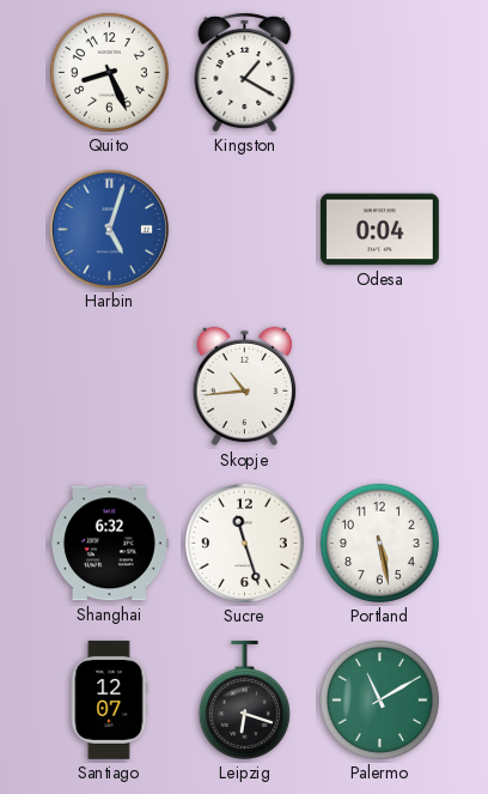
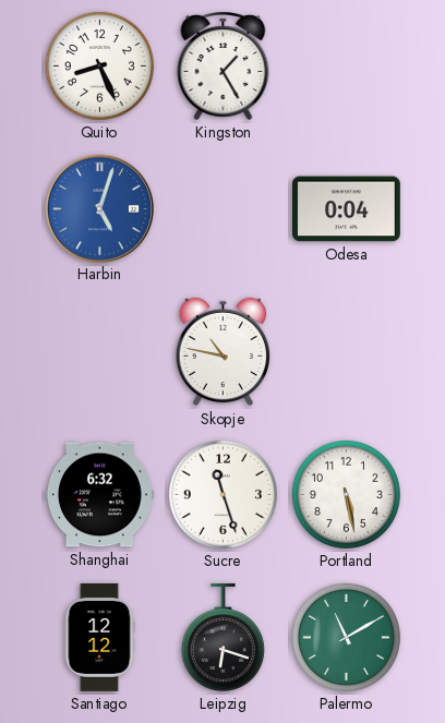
Kingston: 1:20 -> 1:25
Skopje: 10:44 -> 10:47
Santiago: 12:07 -> 12:12
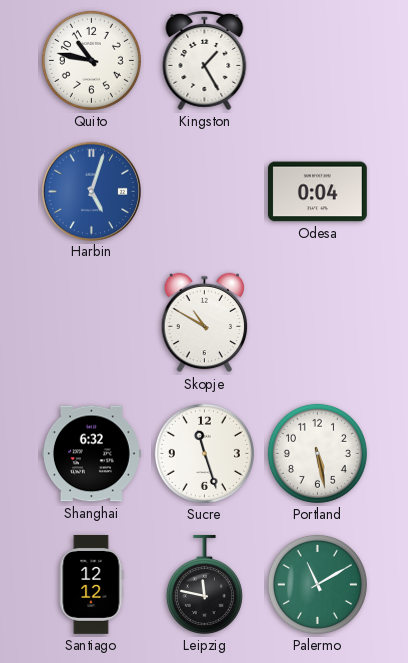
Quito: 8:26 -> 10:47
Skopje: 10:47 -> 10:50
Leipzig: 6:18 -> 11:47
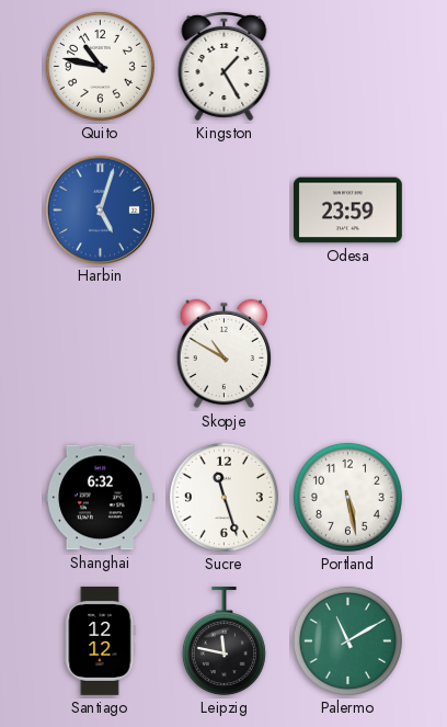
Odesa: 0:04 -> 23:59
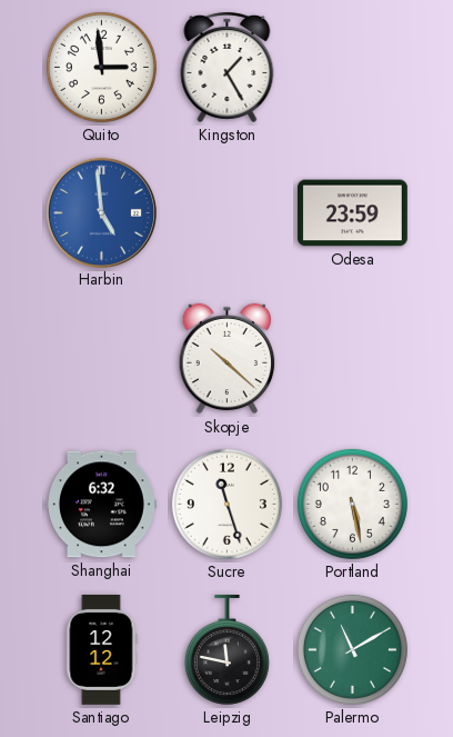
Quito: 10:47 -> 2:59
Harbin: 5:03 -> 4:59
Skopje: 10:50 -> 10:22
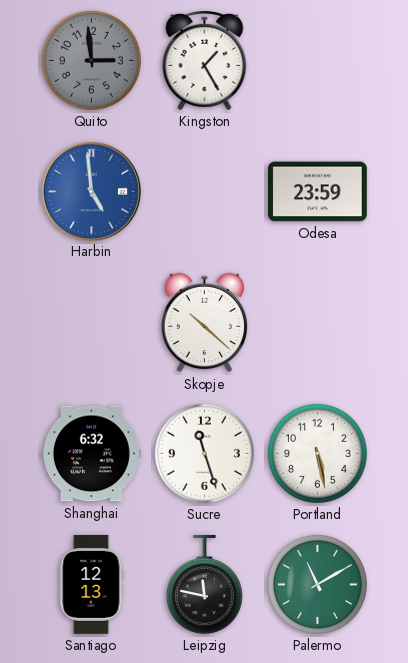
Quito dial: white -> grey
Santiago: 12:12 -> 12:13
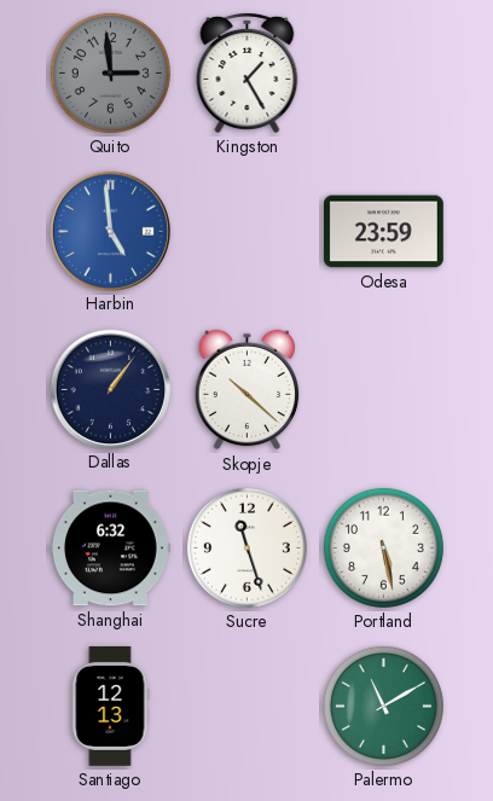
Dallas: none -> 1:06
Leipzig: 11:47 -> none
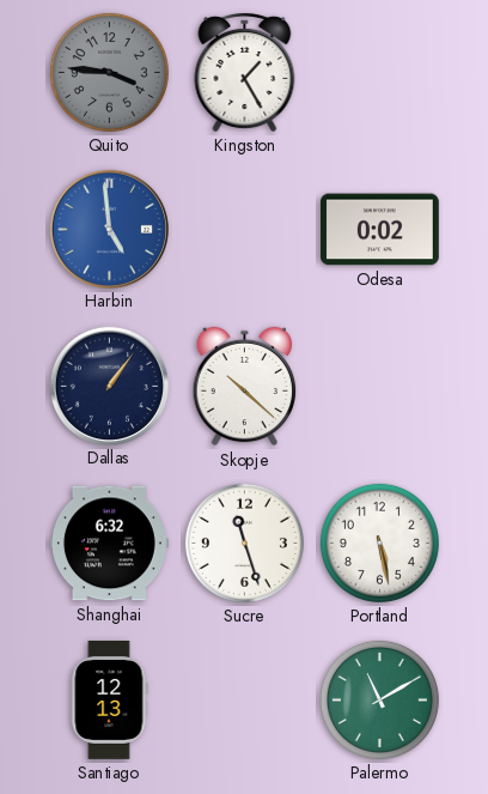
Quito: 2:59 -> 3:46
Odesa: 23:59 -> 0:02
